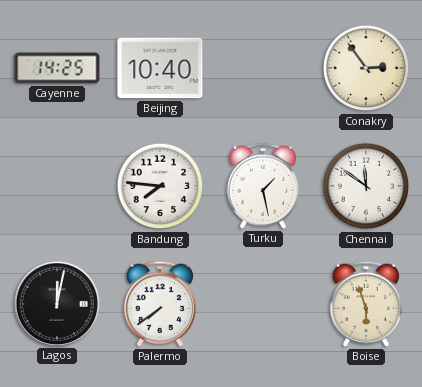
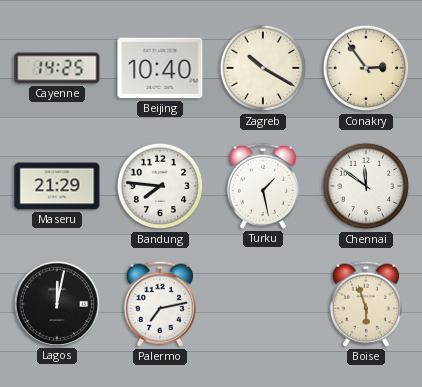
Zagreb: none -> 10:20
Maseru: none -> 21:29
Palermo: 7:39 -> 7:13
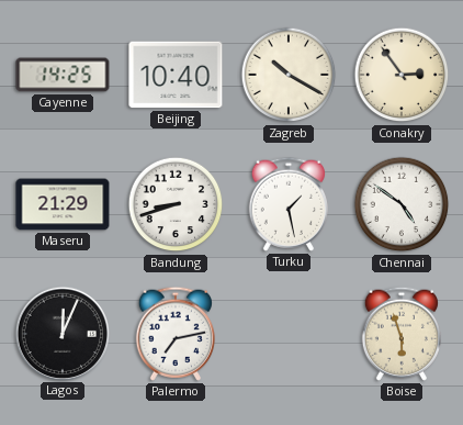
Bandung: 7:46 -> 8:42
Chennai: 11:51 -> 4:51
Lagos: 12:02 -> 12:04
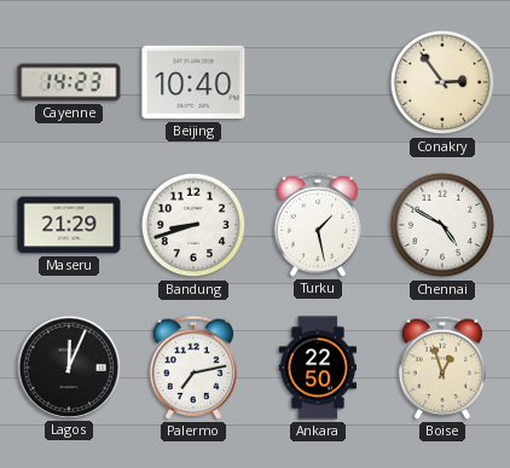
Cayenne: 14:25 -> 14:23
Zagreb: 10:20 -> none
Chennai: 4:51 -> 4:50
Ankara: none -> 22:50
Boise: 5:57 -> 12:57
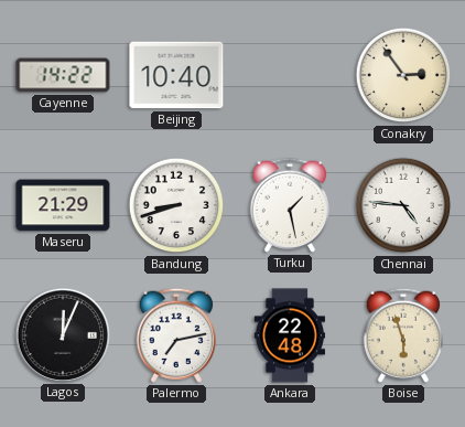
Cayenne: 14:23 -> 14:22
Chennai: 4:50 -> 4:46
Ankara: 22:50 -> 22:48
Boise: 12:57 -> 5:57
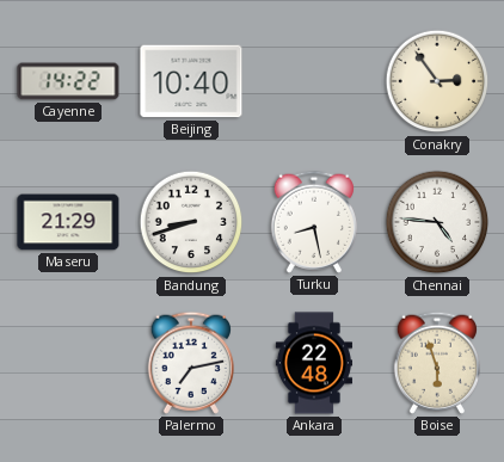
Turku: 1:28 -> 8:28
Lagos: 12:04 -> none
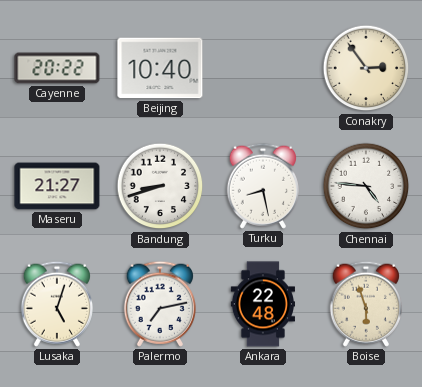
Cayenne: 14:22 -> 20:22
Maseru: 21:29 -> 21:27
Lusaka: none -> 5:03
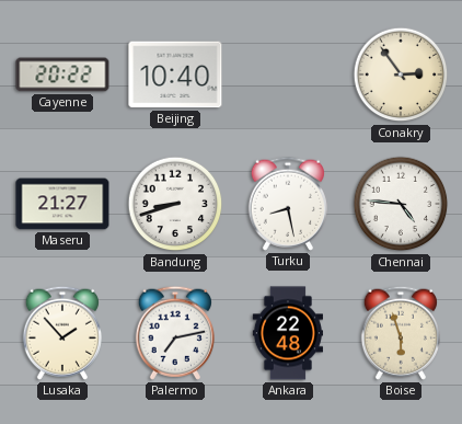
Lusaka: 5:03 -> 1:53
